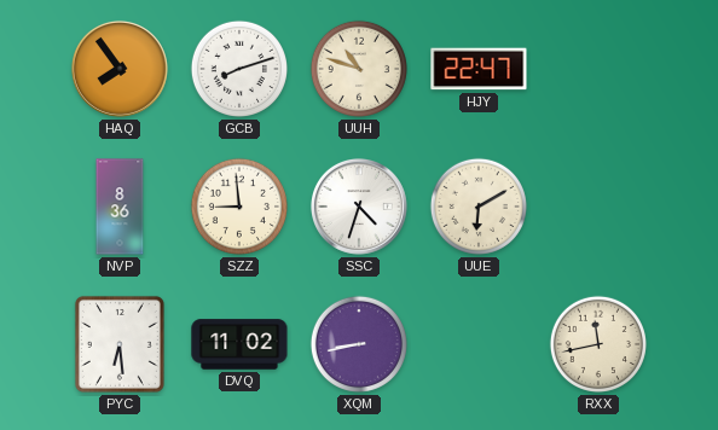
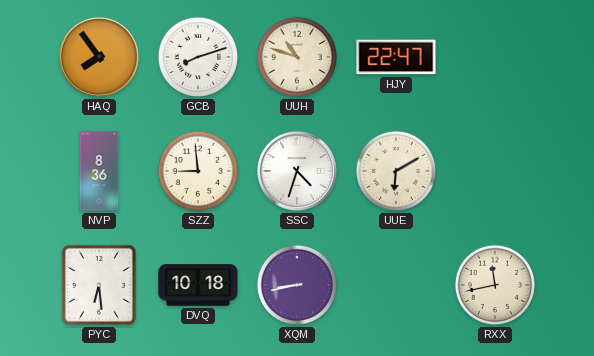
DVQ: 11:02 -> 10:18
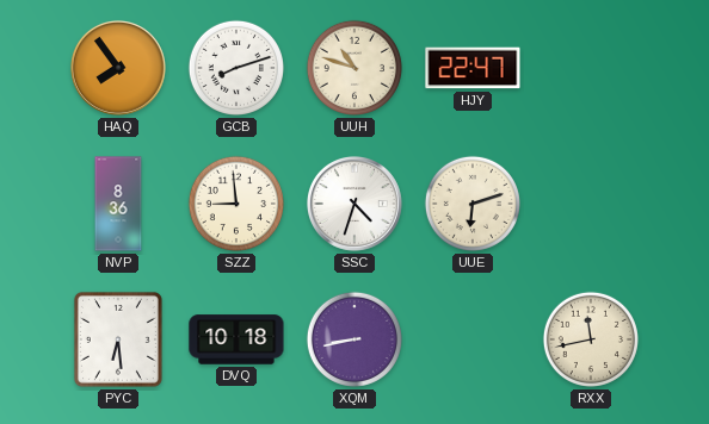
UUE: 6:10 -> 6:12
